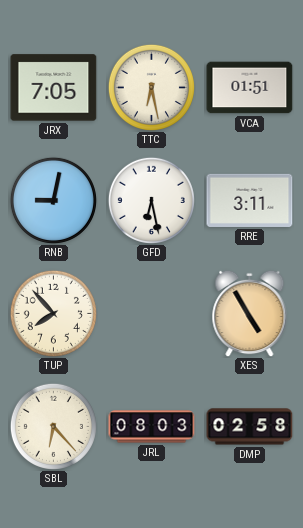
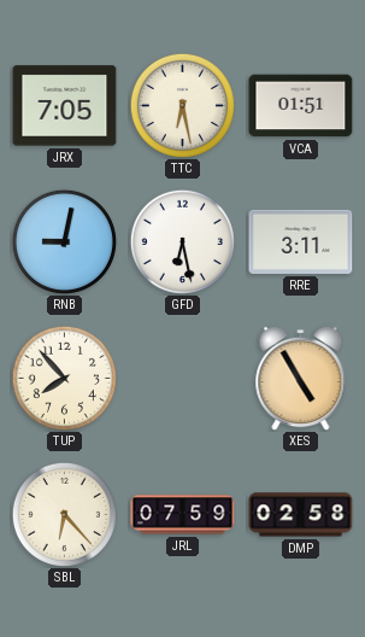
JRL: 08:03 -> 07:59
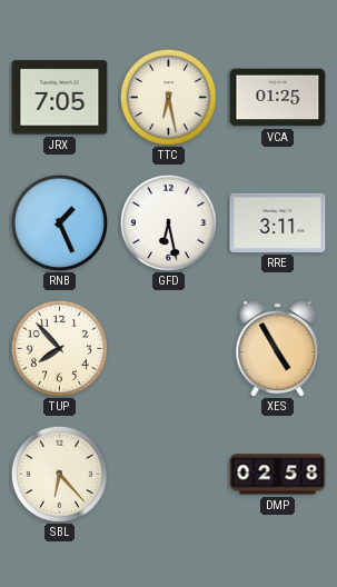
VCA: 01:51 -> 01:25
RNB: 9:02 -> 1:26
JRL: 07:59 -> none
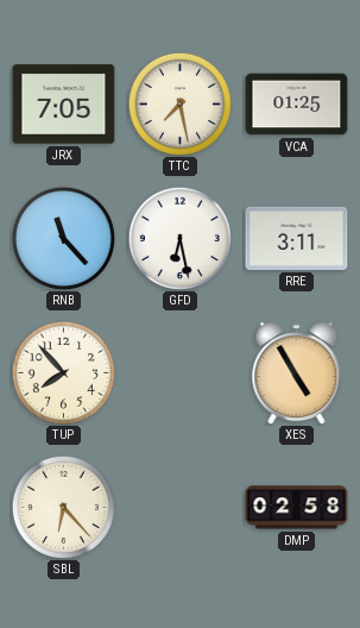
TTC: 6:28 -> 7:28
RNB: 1:26 -> 11:23
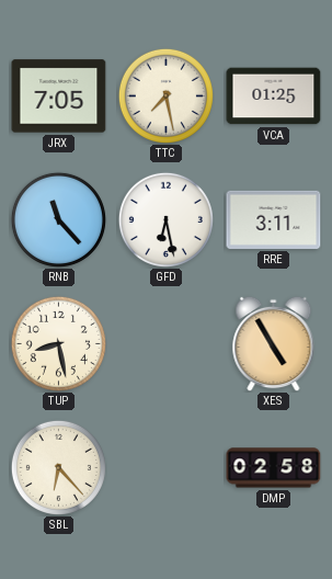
TUP: 7:53 -> 8:28
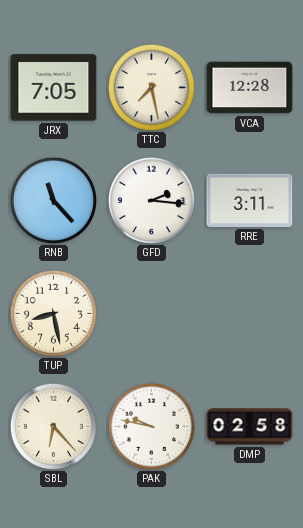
VCA: 01:25 -> 12:28
GFD: 6:28 -> 2:16
XES: 4:55 -> none
PAK: none -> 9:47
